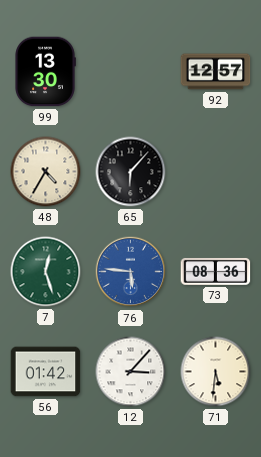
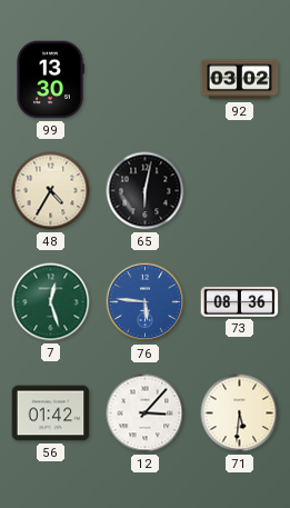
92: 12:57 -> 03:02
65: 6:07 -> 6:02
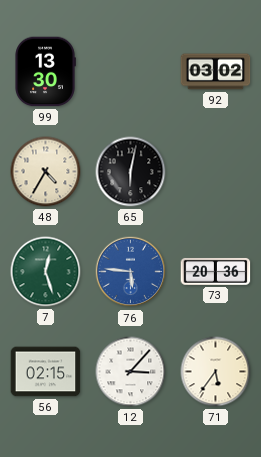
73: 08:36 -> 20:36
56: 01:42 -> 02:15
71: 5:31 -> 5:36
